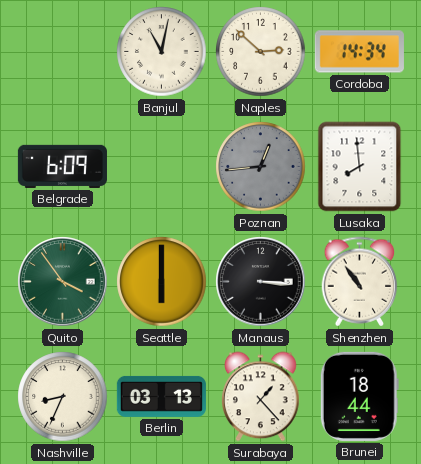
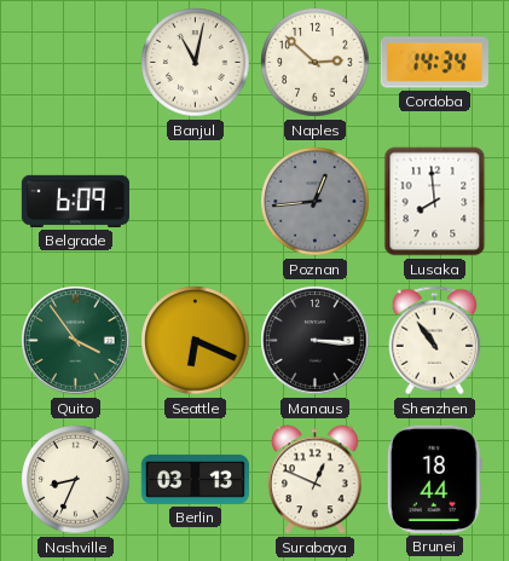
Seattle: 6:00 -> 6:19
Surabaya: 1:23 -> 12:49
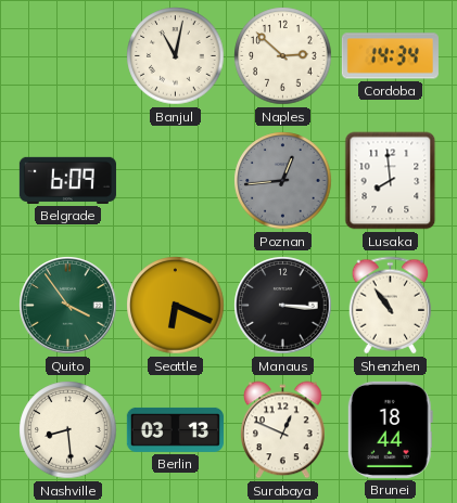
Nashville: 8:34 -> 8:29
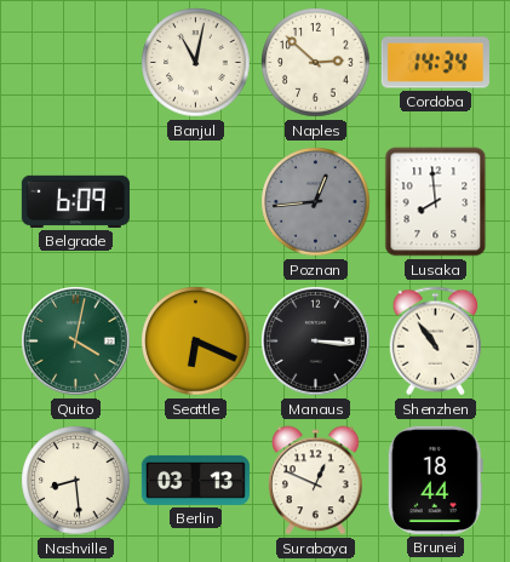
Quito: 3:54 -> 4:02
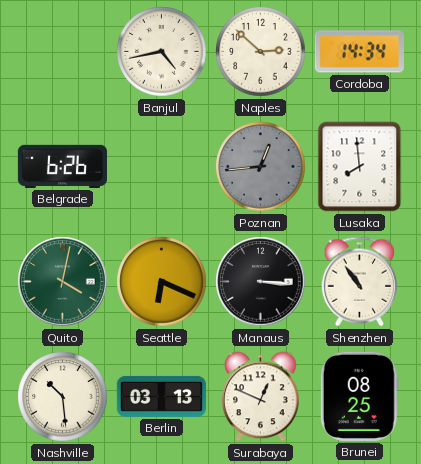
Banjul: 11:02 -> 4:43
Belgrade: 6:09 -> 6:26
Nashville: 8:29 -> 10:29
Brunei: 18:44 -> 08:25
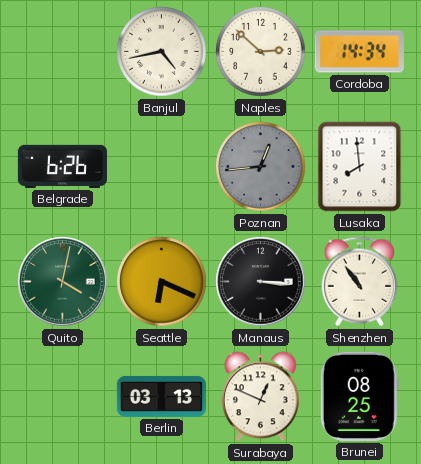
Nashville: 10:29 -> none
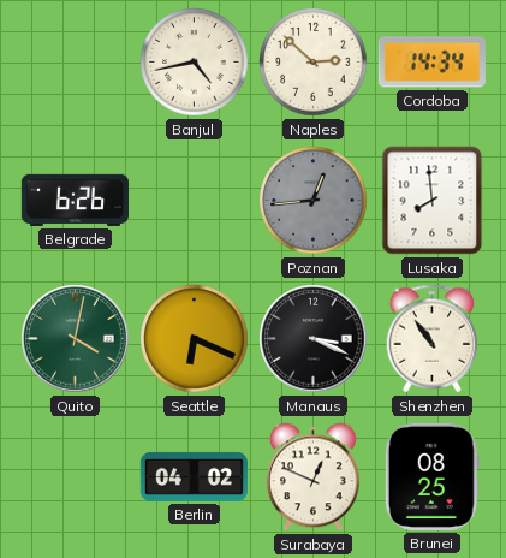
Manaus: 3:16 -> 3:19
Berlin: 03:13 -> 04:02
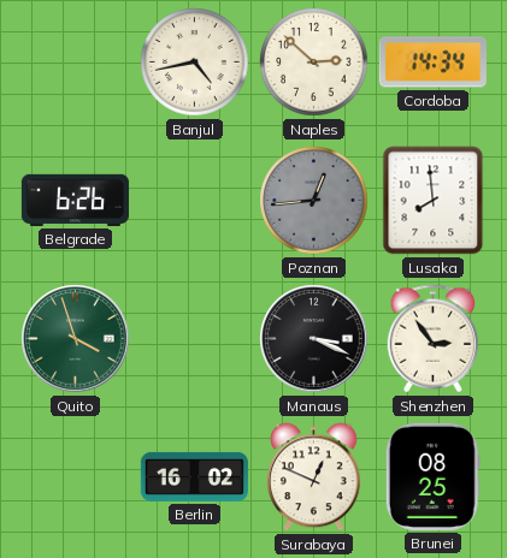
Quito: 4:02 -> 3:57
Seattle: 6:19 -> none
Shenzhen: 10:54 -> 2:54
Berlin: 04:02 -> 16:02
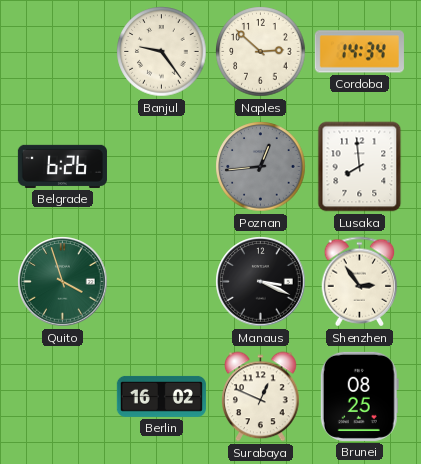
Banjul: 4:43 -> 9:24
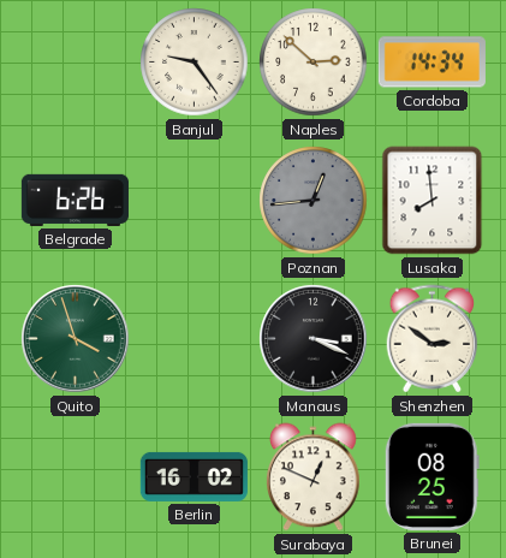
Shenzhen: 2:54 -> 2:51
